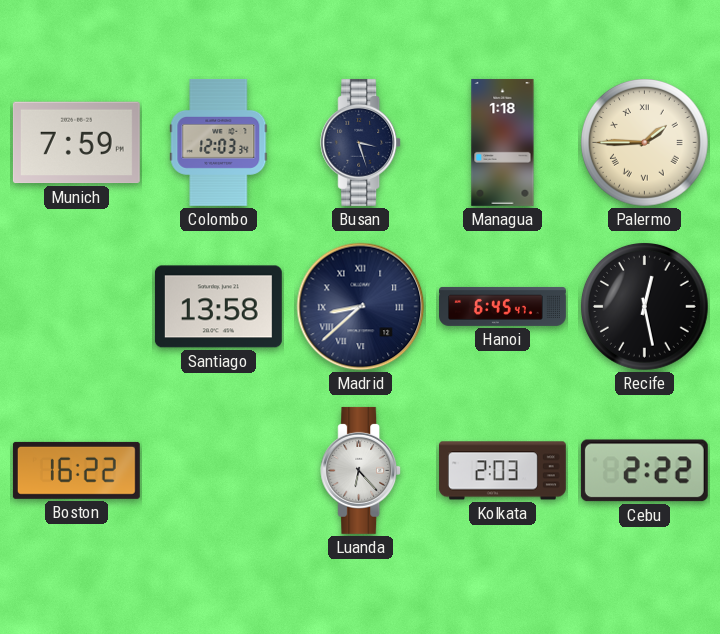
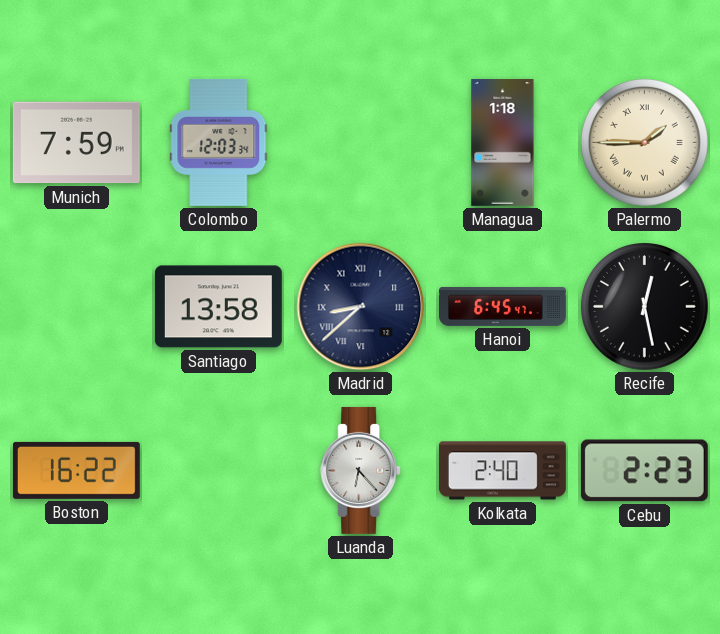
Busan: 3:27 -> none
Kolkata: 2:03 -> 2:40
Cebu: 2:22 -> 2:23
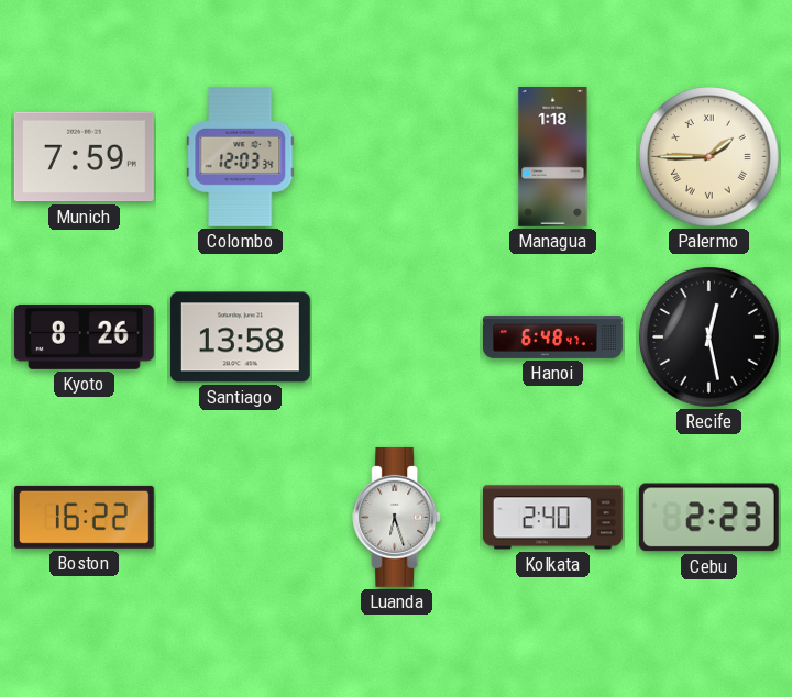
Kyoto: none -> 8:26
Madrid: 8:38 -> none
Hanoi: 6:45 -> 6:48
Luanda: 6:23 -> 6:27
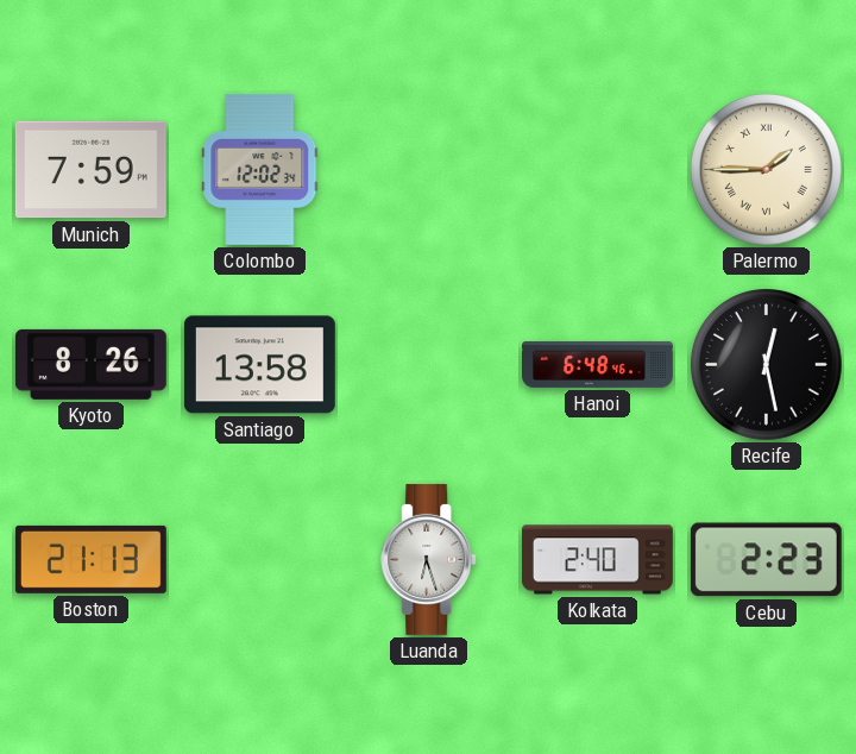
Colombo: 12:03 -> 12:02
Managua: 1:18 -> none
Hanoi: 6:48:47 -> 6:48:46
Boston: 16:22 -> 21:13
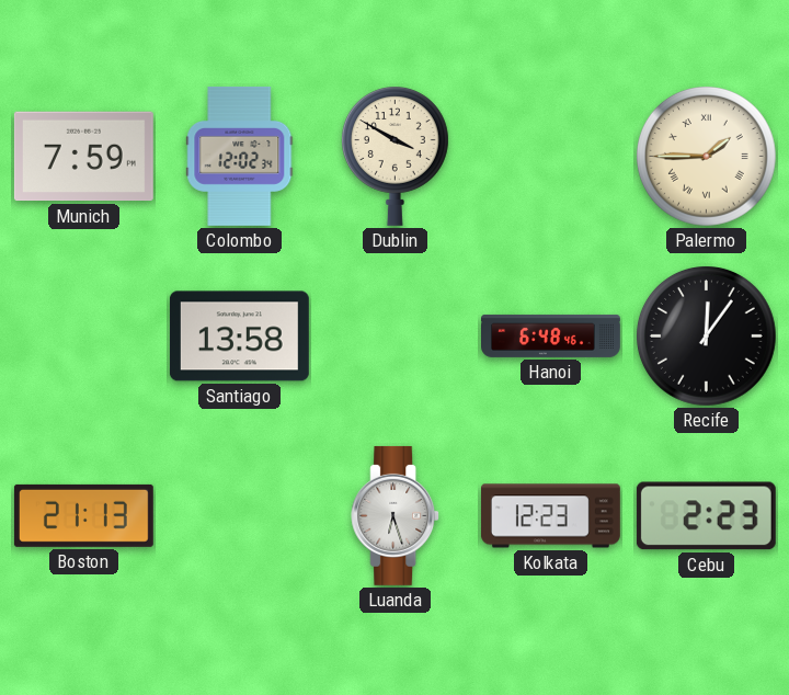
Dublin: none -> 3:50
Kyoto: 8:26 -> none
Recife: 12:28 -> 12:06
Kolkata: 2:40 -> 12:23
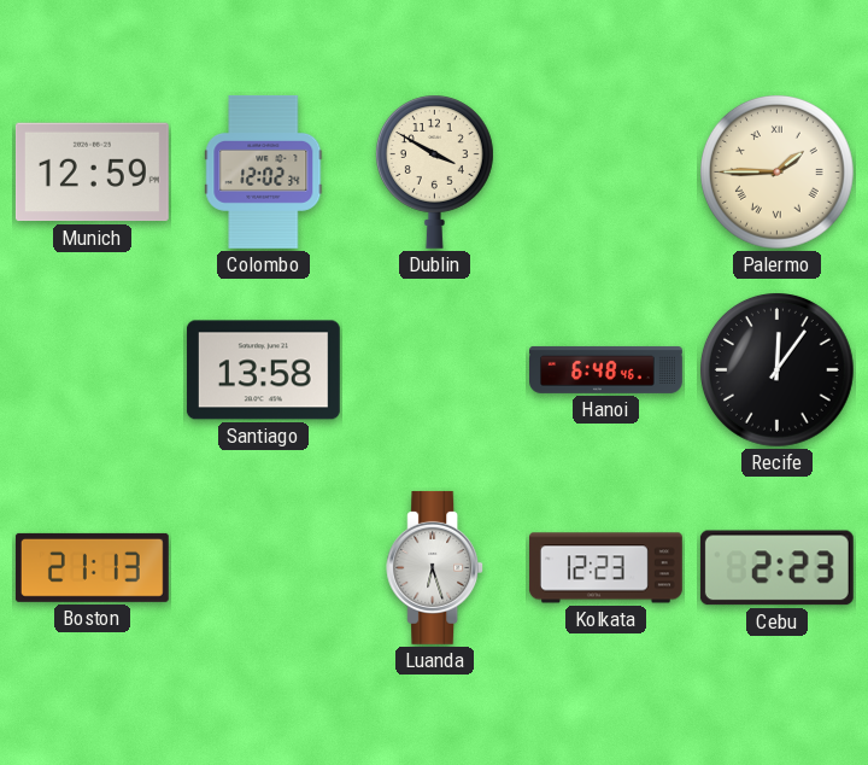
Munich: 7:59 -> 12:59
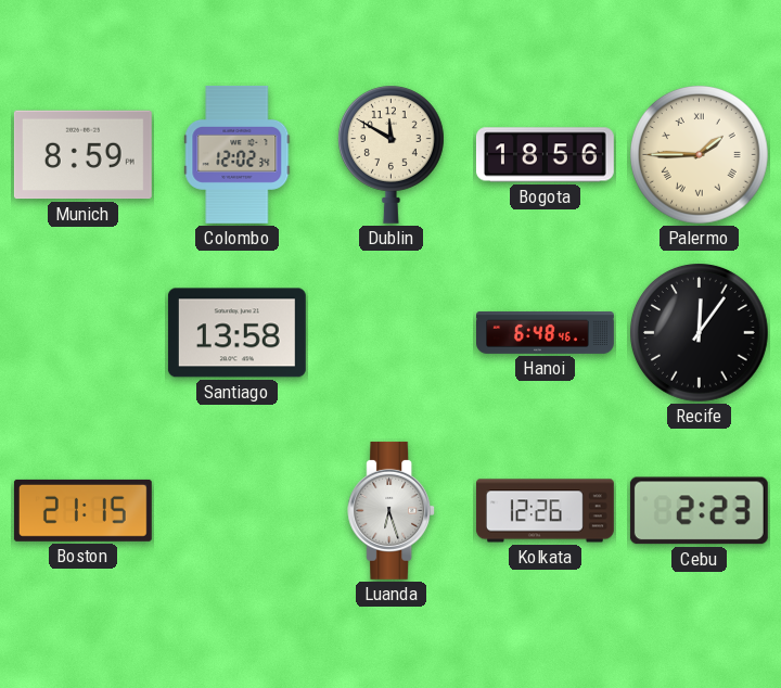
Munich: 12:59 -> 8:59
Dublin: 3:50 -> 11:50
Bogota: none -> 18:56
Boston: 21:13 -> 21:15
Kolkata: 12:23 -> 12:26
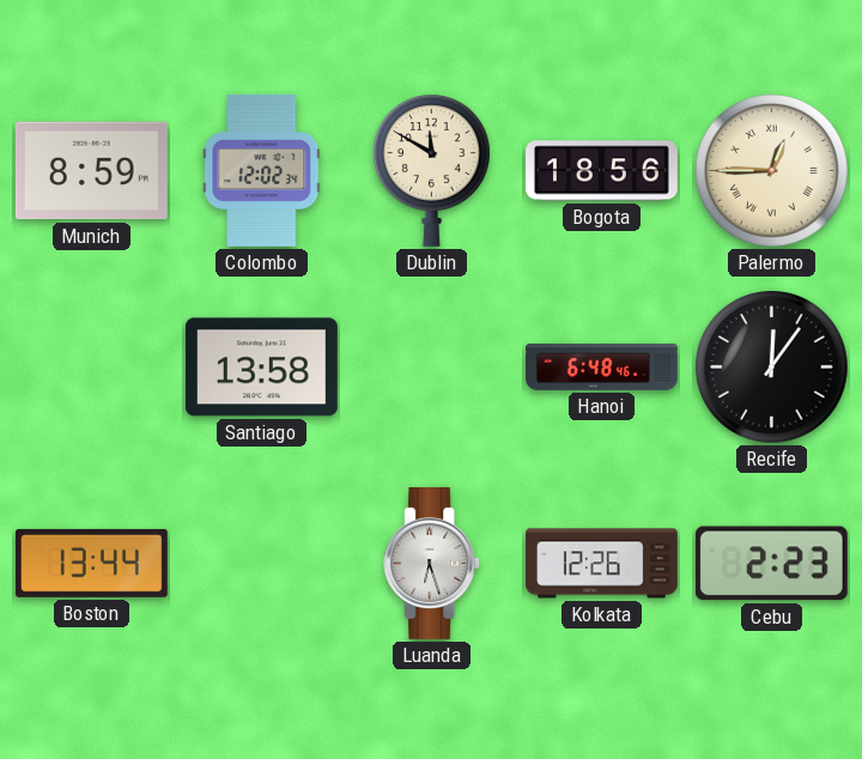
Palermo: 1:45 -> 12:45
Boston: 21:15 -> 13:44
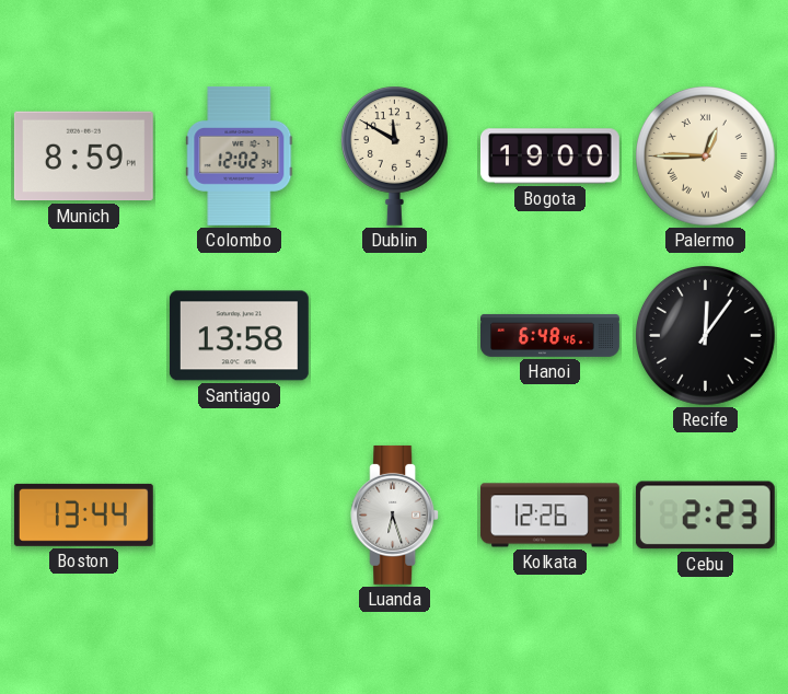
Bogota: 18:56 -> 19:00
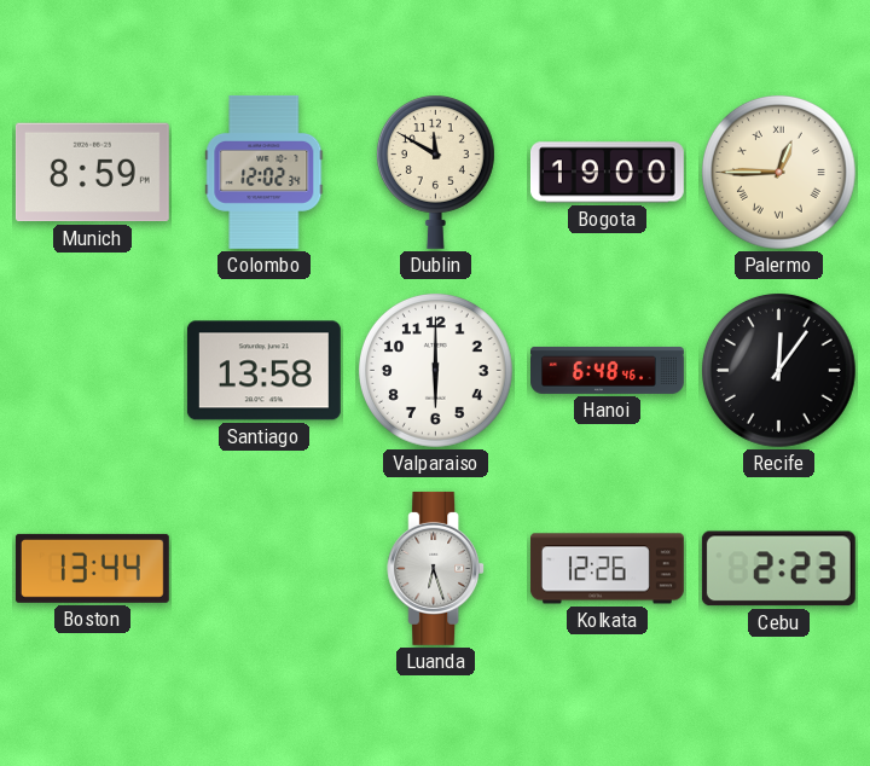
Valparaiso: none -> 6:00
